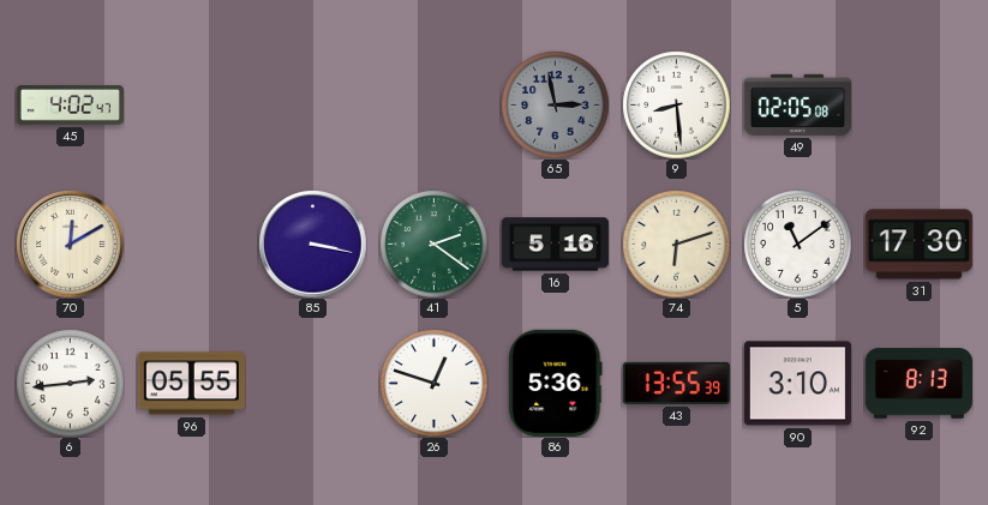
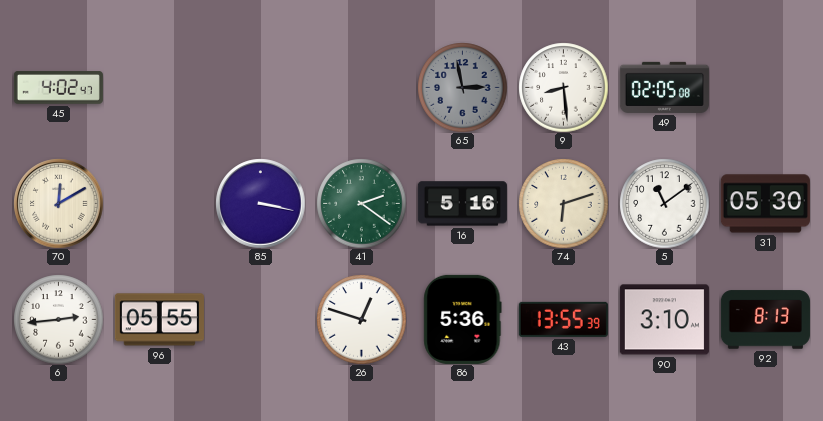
31: 17:30 -> 05:30
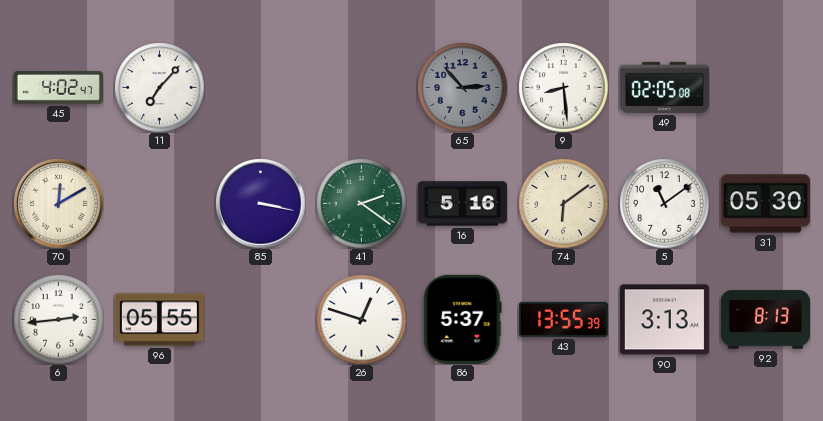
11: none -> 7:07
65: 2:58 -> 2:53
74: 6:12 -> 6:09
86: 5:36 -> 5:37
90: 3:10 -> 3:13
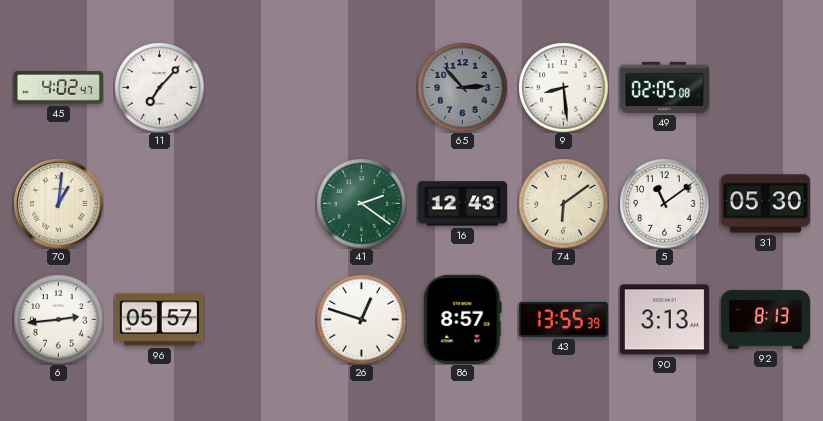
70: 12:10 -> 1:01
85: 3:17 -> none
16: 5:16 -> 12:43
96: 05:55 -> 05:57
86: 5:37 -> 8:57
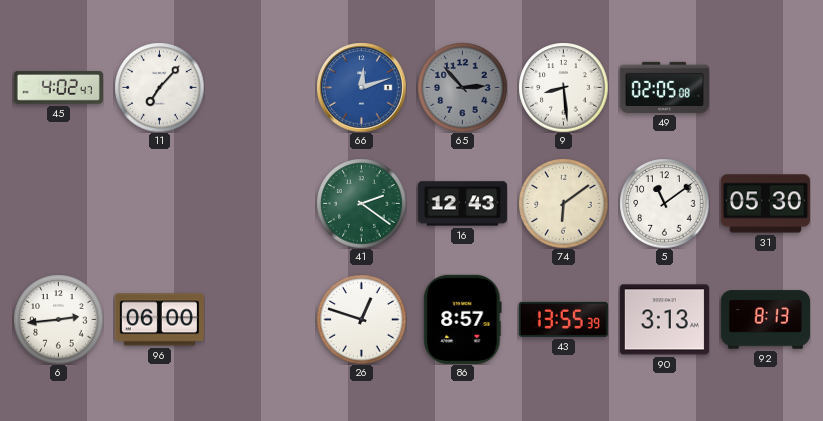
66: none -> 12:12
70: 1:01 -> none
96: 05:57 -> 06:00
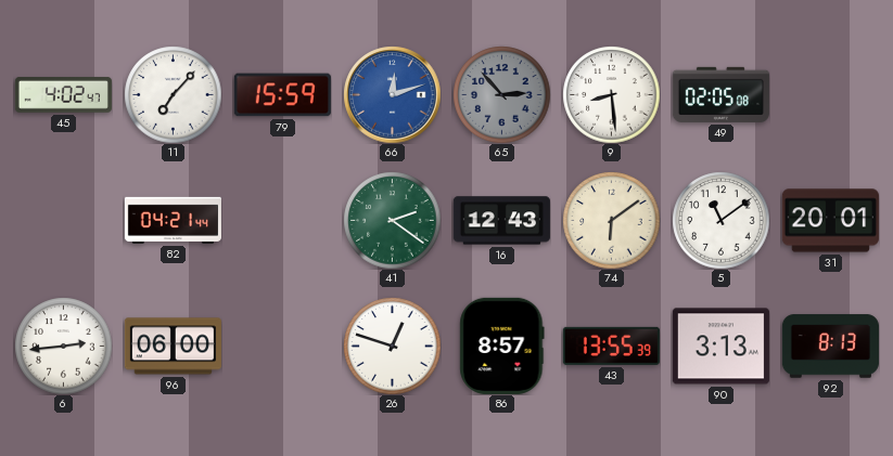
79: none -> 15:59
82: none -> 04:21
31: 05:30 -> 20:01
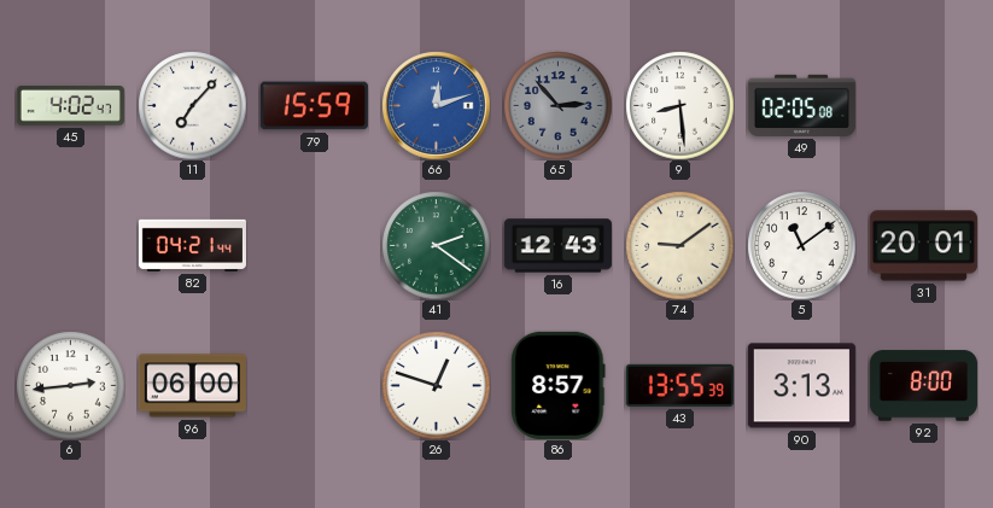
74: 6:09 -> 9:09
92: 8:13 -> 8:00
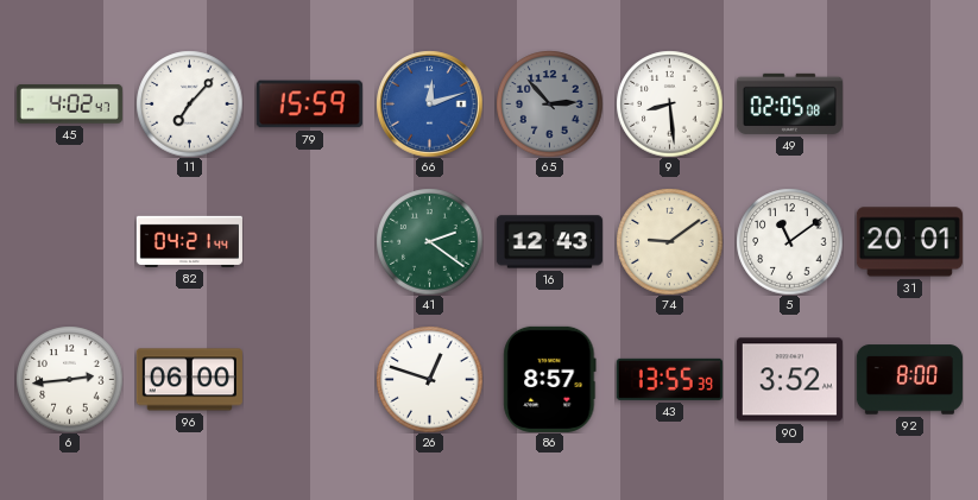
90: 3:13 -> 3:52
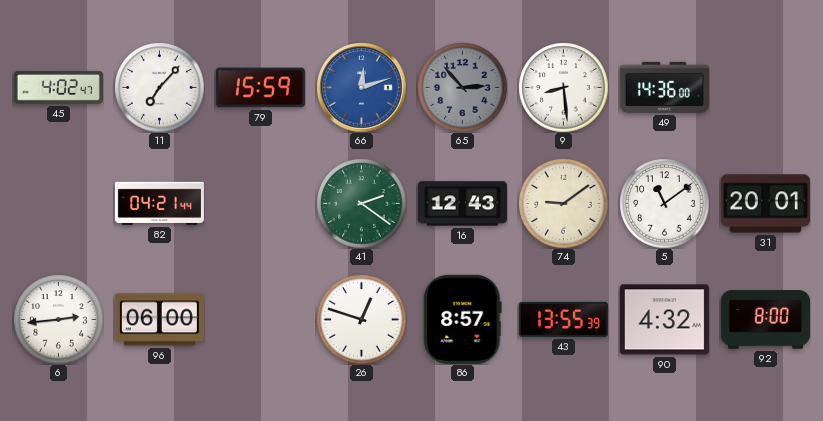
49: 02:05 -> 14:36
90: 3:52 -> 4:32
